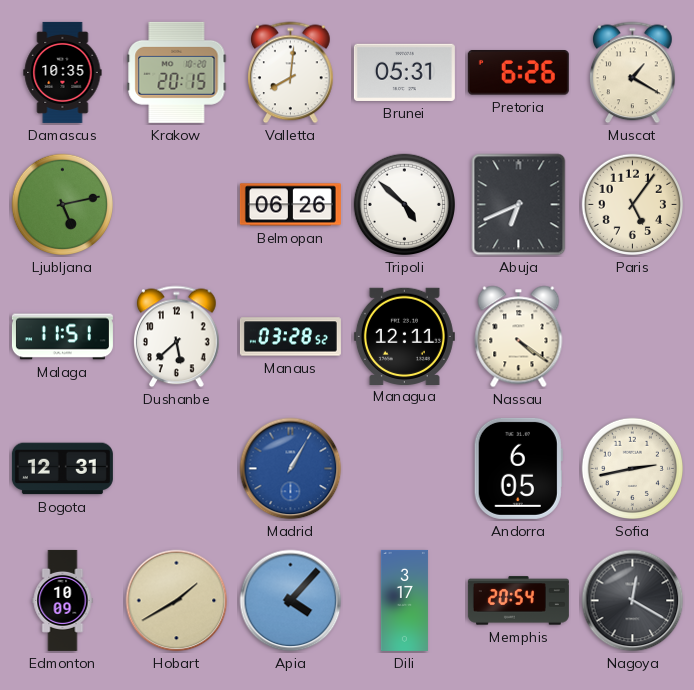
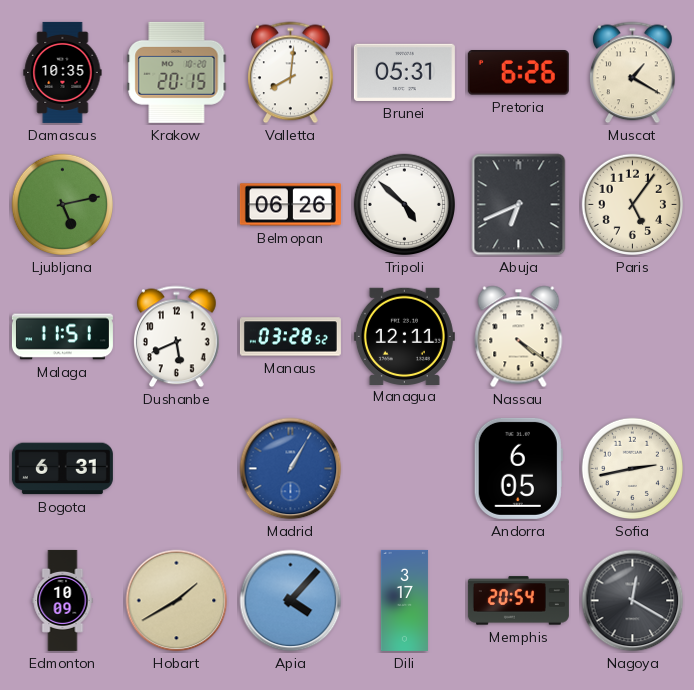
Dushanbe: 5:38 -> 5:41
Bogota: 12:31 -> 6:31
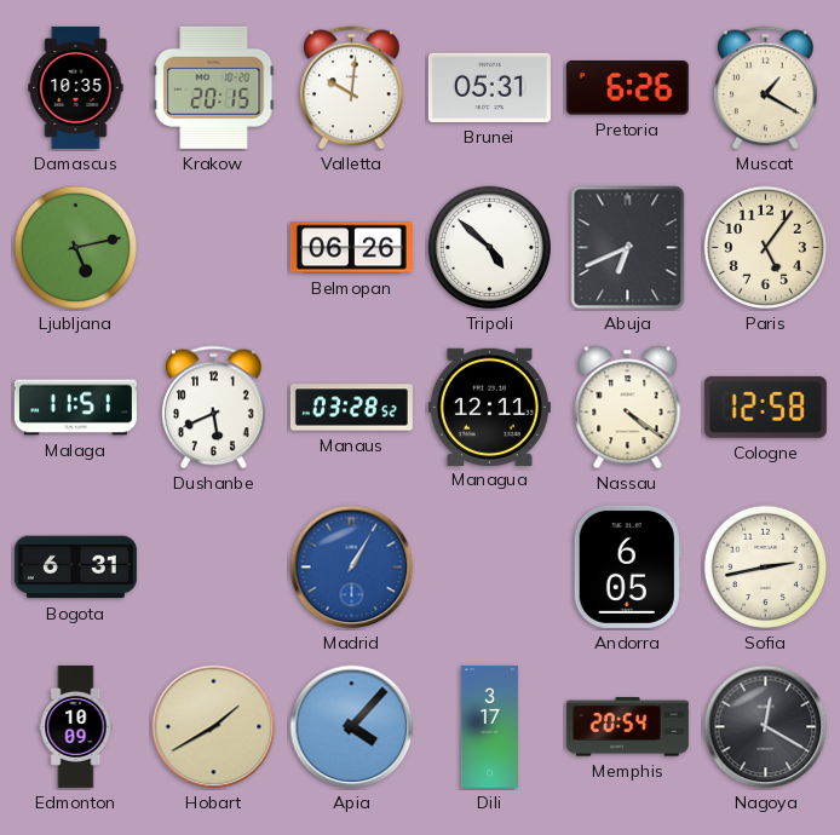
Valletta: 8:01 -> 10:01
Cologne: none -> 12:58
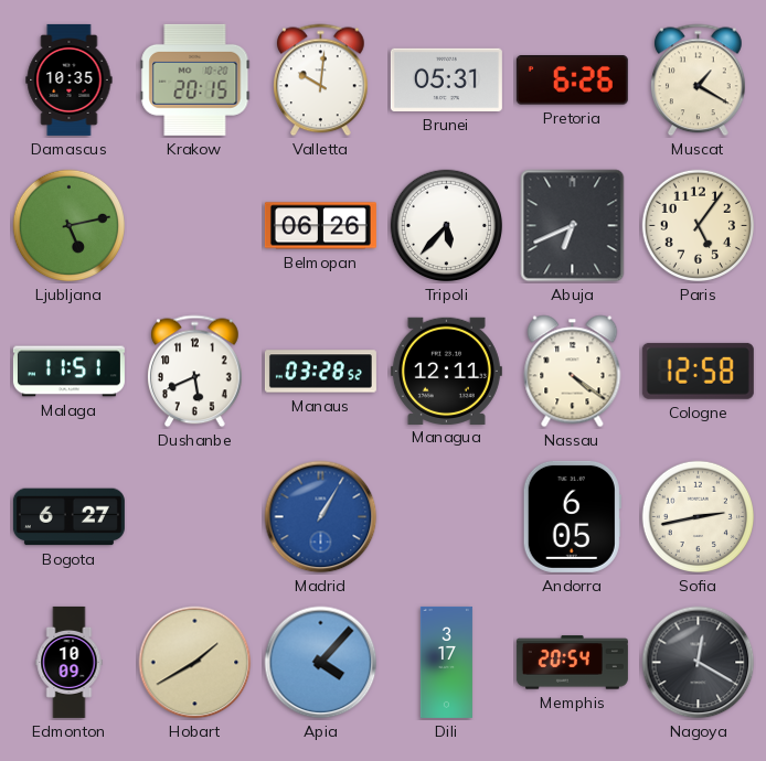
Tripoli: 4:52 -> 5:37
Bogota: 6:31 -> 6:27
